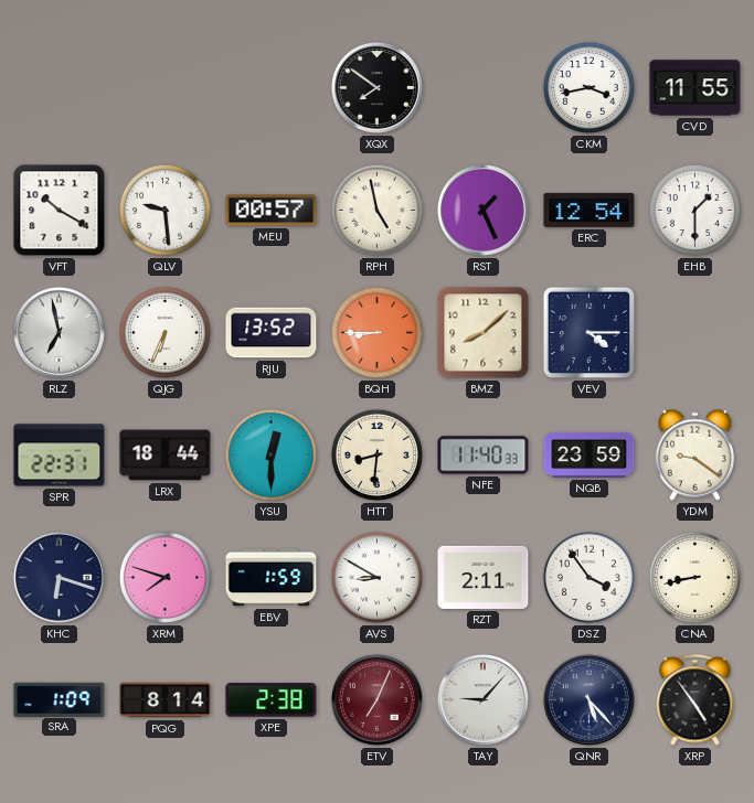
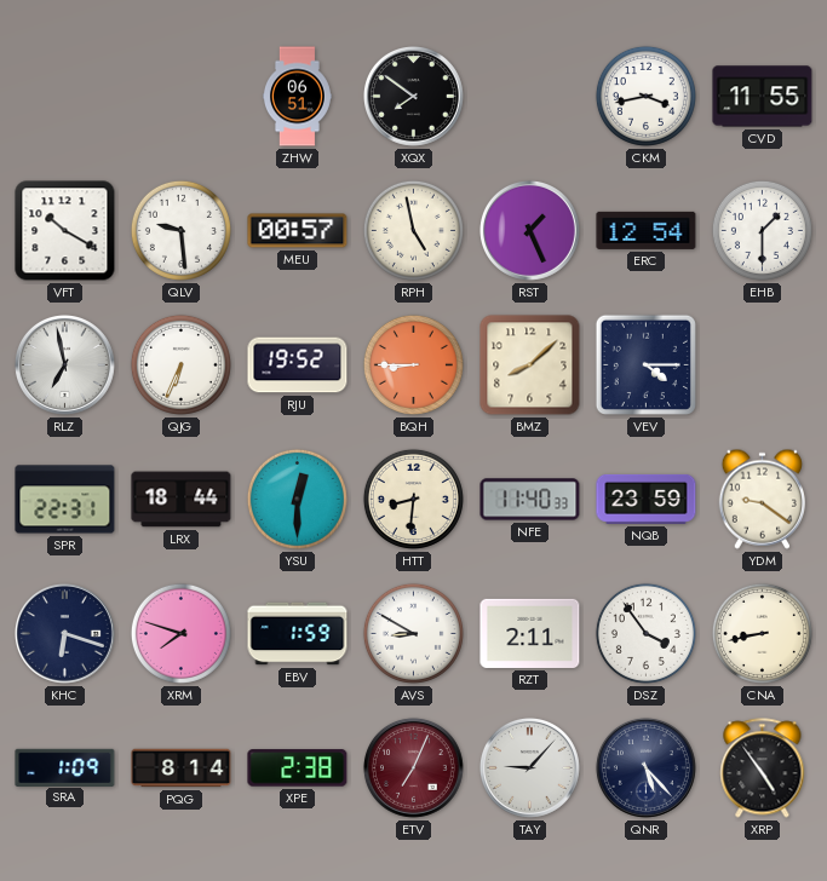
ZHW: none -> 06:51
RJU: 13:52 -> 19:52
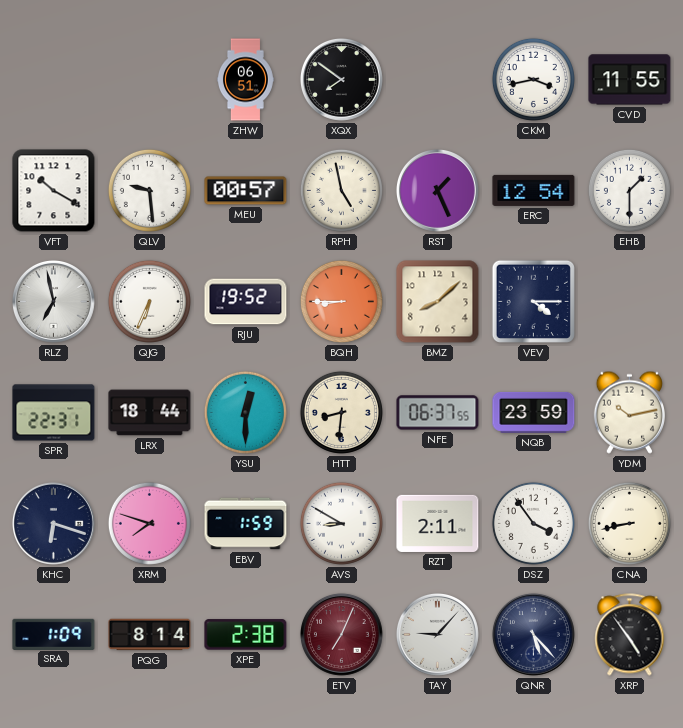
NFE: 11:40 -> 06:37
YDM: 9:21 -> 10:13
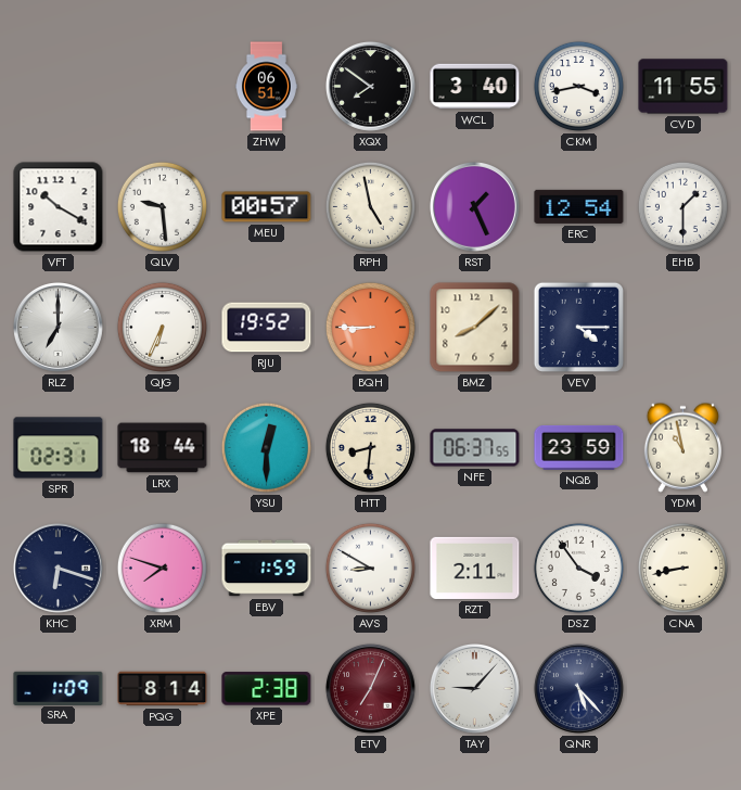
WCL: none -> 3:40
RLZ: 6:58 -> 7:00
SPR: 22:31 -> 02:31
YDM: 10:13 -> 10:58
XRP: 4:54 -> none
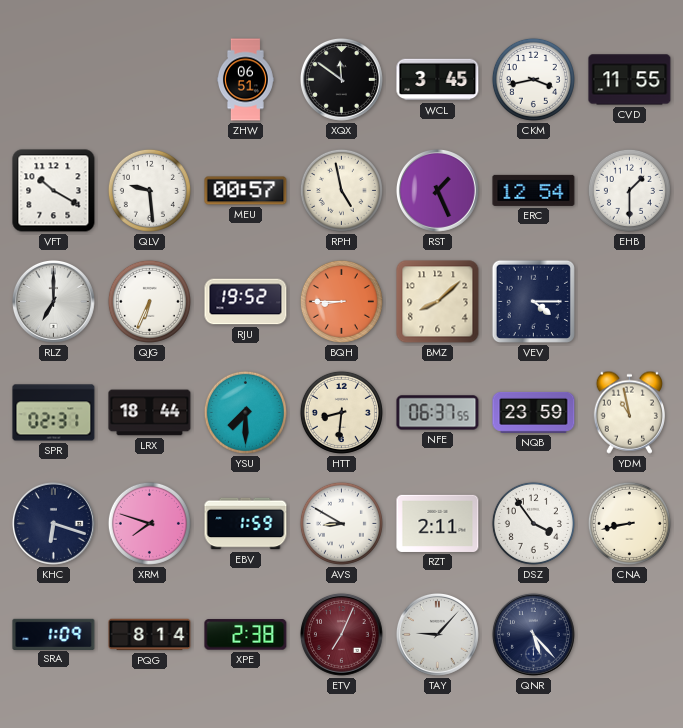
XQX: 7:51 -> 11:51
WCL: 3:40 -> 3:45
YSU: 12:30 -> 7:30
